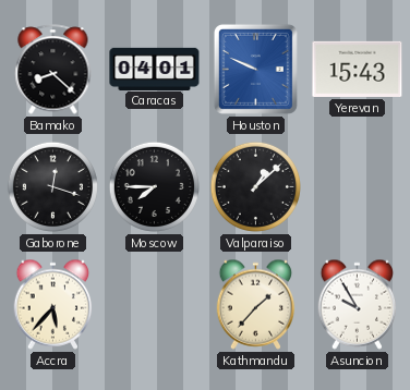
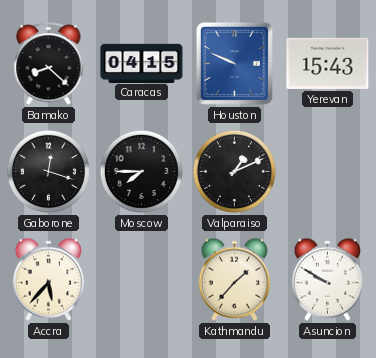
Caracas: 04:01 -> 04:15
Valparaiso: 1:08 -> 1:11
Asuncion: 9:55 -> 9:50
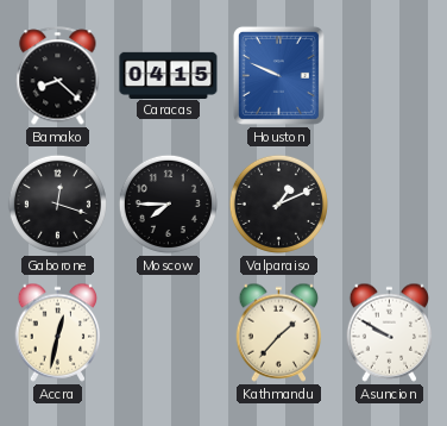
Yerevan: 15:43 -> none
Accra: 5:37 -> 12:32
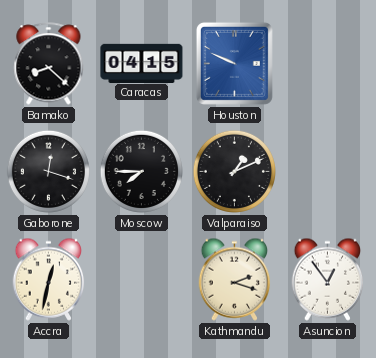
Kathmandu: 1:37 -> 2:18
Asuncion: 9:50 -> 12:54
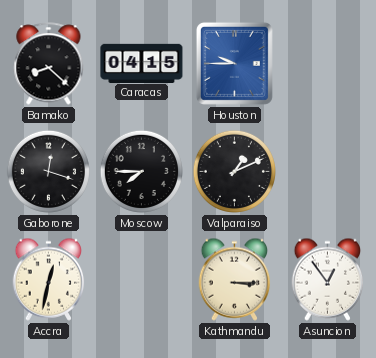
Houston: 9:49 -> 9:45
Kathmandu: 2:18 -> 3:15
